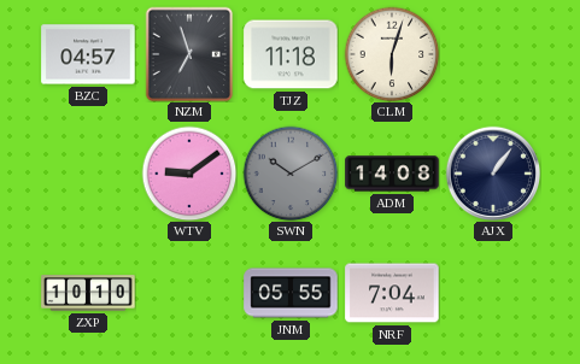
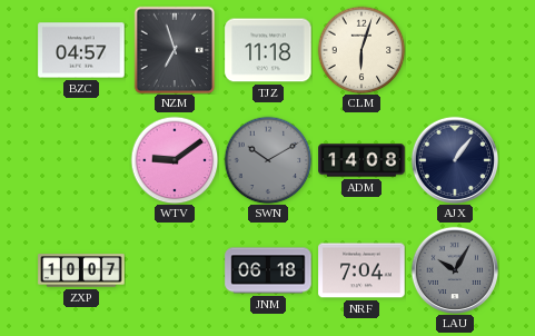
ZXP: 10:10 -> 10:07
JNM: 05:55 -> 06:18
LAU: none -> 10:05
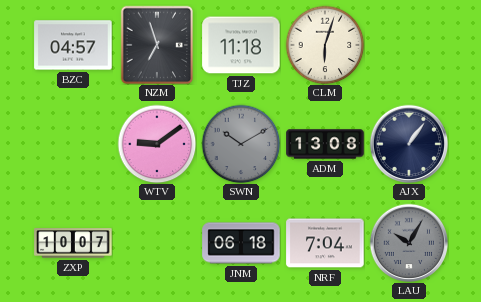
ADM: 14:08 -> 13:08
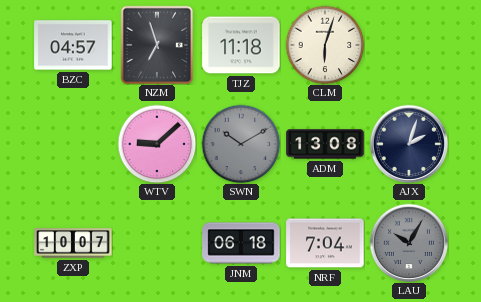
WTV: 9:09 -> 9:08
AJX: 1:06 -> 2:03
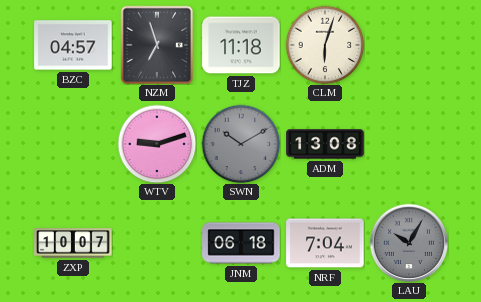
WTV: 9:08 -> 9:12
AJX: 2:03 -> none
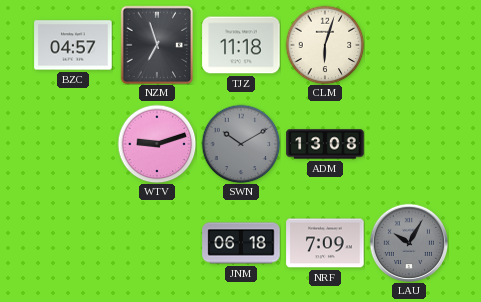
ZXP: 10:07 -> none
NRF: 7:04 -> 7:09
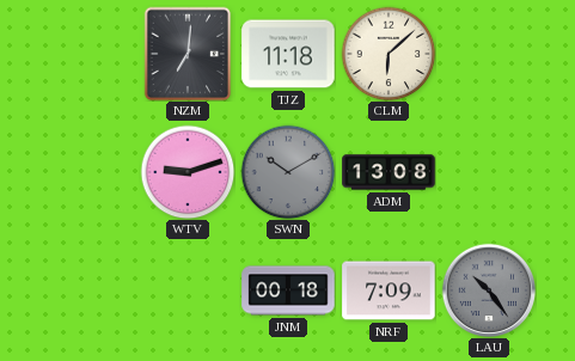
BZC: 04:57 -> none
NZM: 6:57 -> 7:01
CLM: 6:03 -> 6:08
JNM: 06:18 -> 00:18
LAU: 10:05 -> 10:24
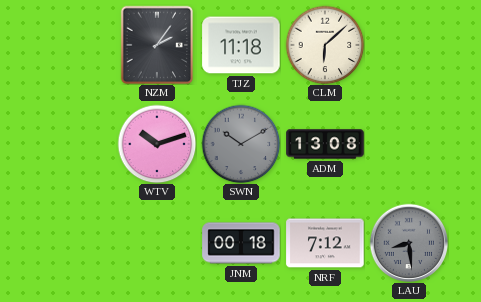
NZM: 7:01 -> 2:06
WTV: 9:12 -> 10:12
NRF: 7:09 -> 7:12
LAU: 10:24 -> 8:29
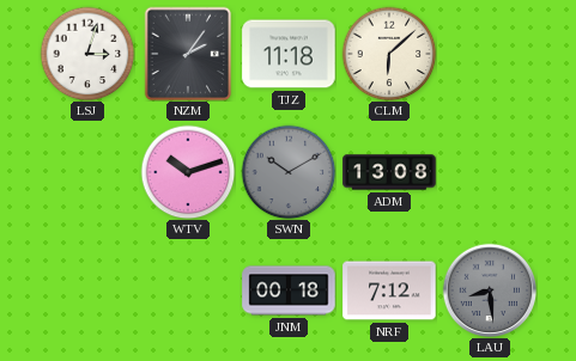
LSJ: none -> 3:03
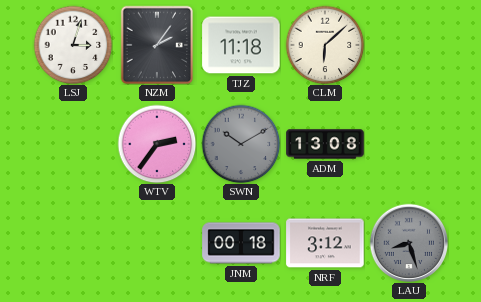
WTV: 10:12 -> 2:36
NRF: 7:12 -> 3:12
LAU: 8:29 -> 8:27
